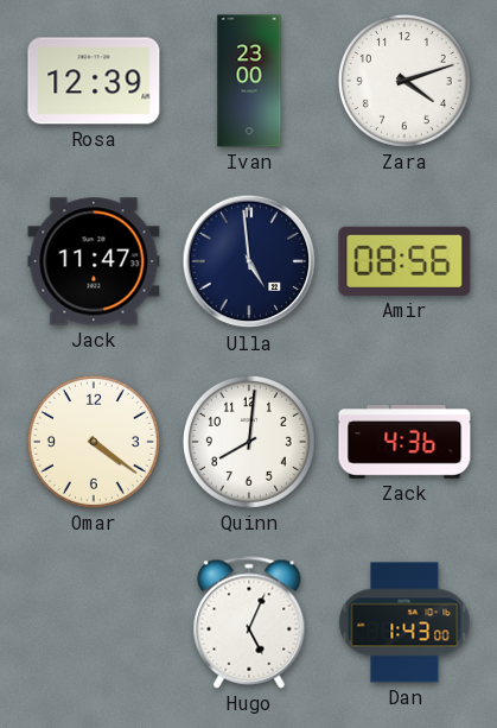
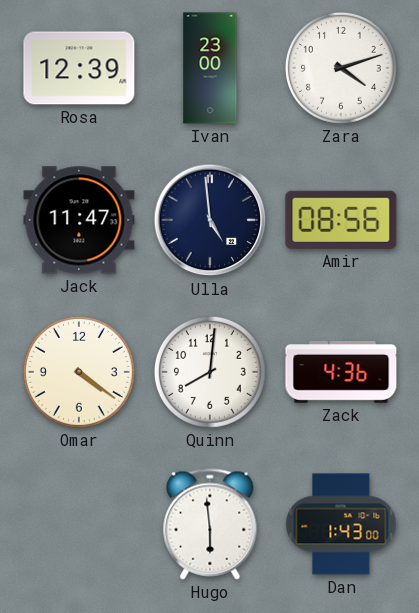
Hugo: 5:04 -> 5:59
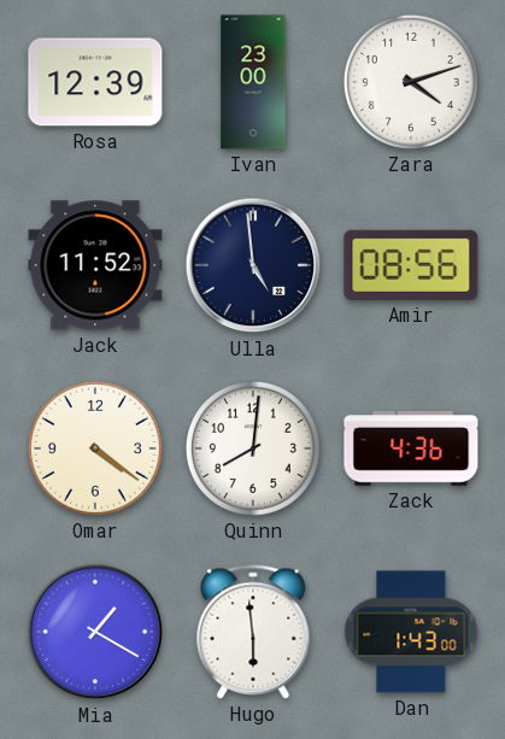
Jack: 11:47 -> 11:52
Mia: none -> 1:20
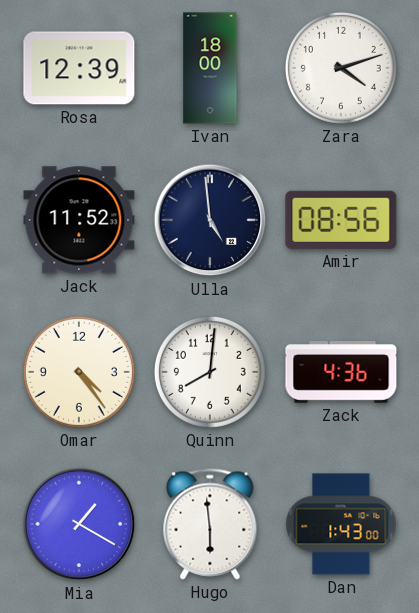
Ivan: 23:00 -> 18:00
Omar: 4:21 -> 4:24
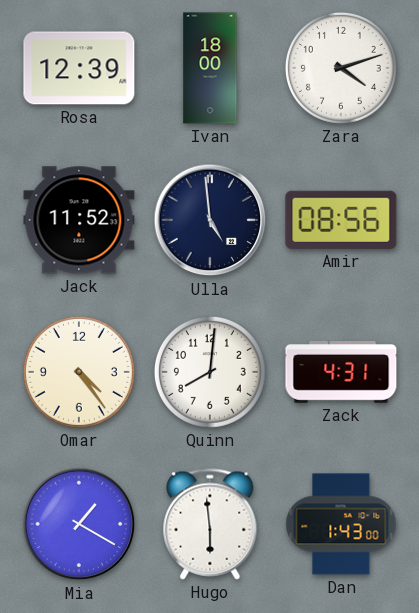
Zack: 4:36 -> 4:31
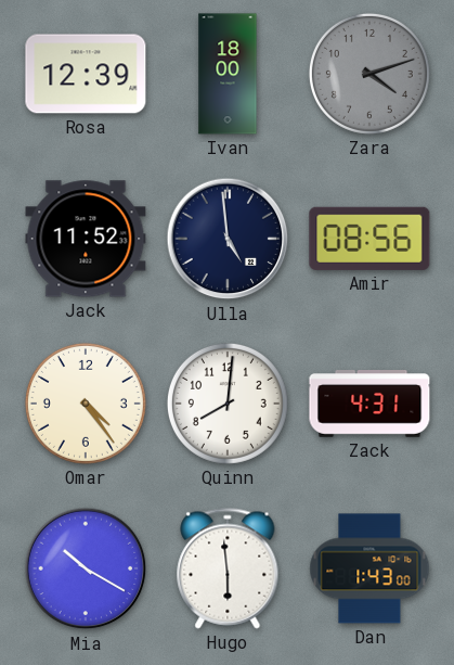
Zara dial: white -> grey
Mia: 1:20 -> 10:20
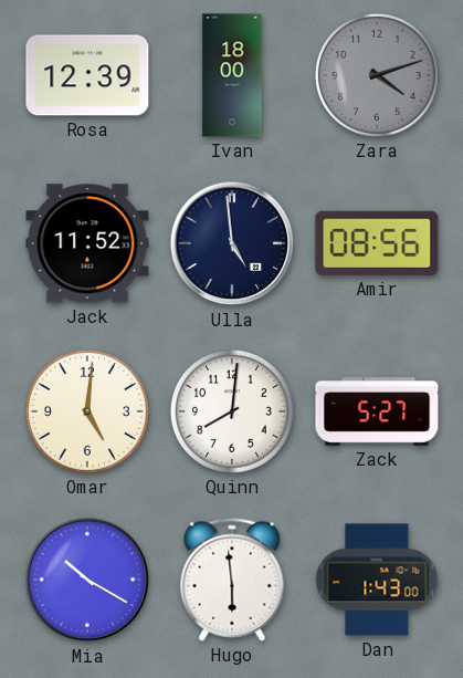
Omar: 4:24 -> 5:01
Zack: 4:31 -> 5:27
